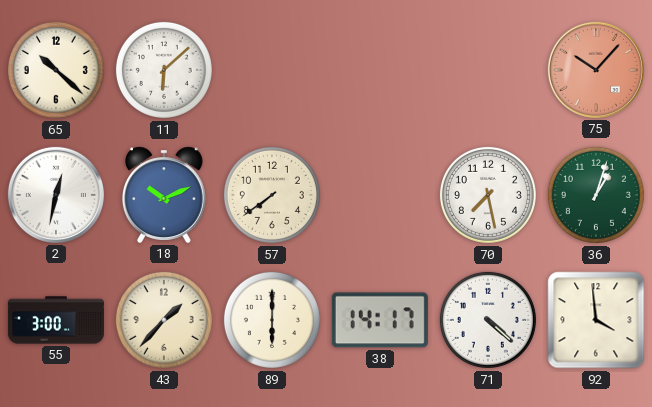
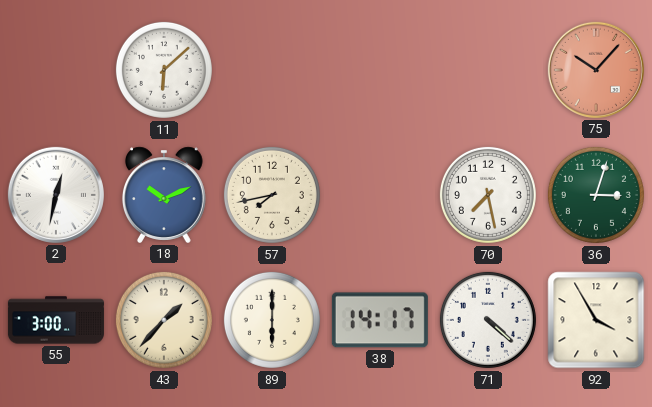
65: 10:22 -> none
57: 7:39 -> 7:43
36: 1:03 -> 3:03
92: 3:59 -> 3:55
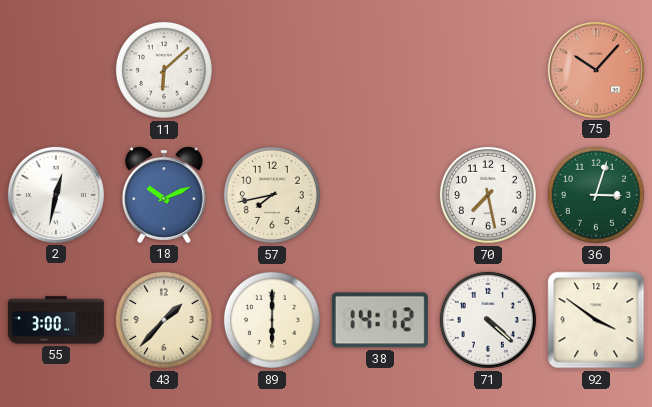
38: 14:17 -> 14:12
92: 3:55 -> 3:51
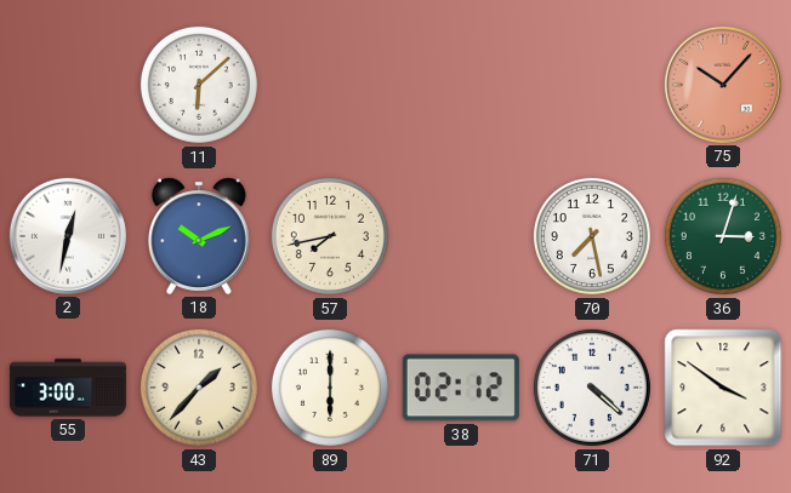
38: 14:12 -> 02:12
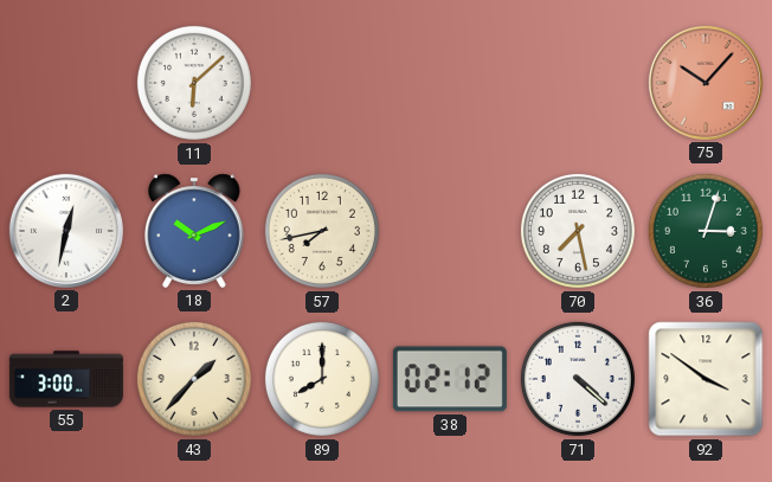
89: 6:00 -> 8:00
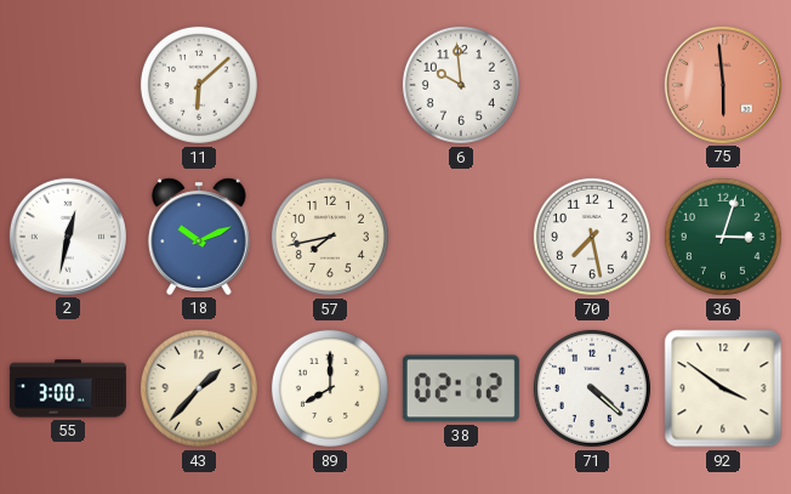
6: none -> 9:59
75: 10:07 -> 5:59
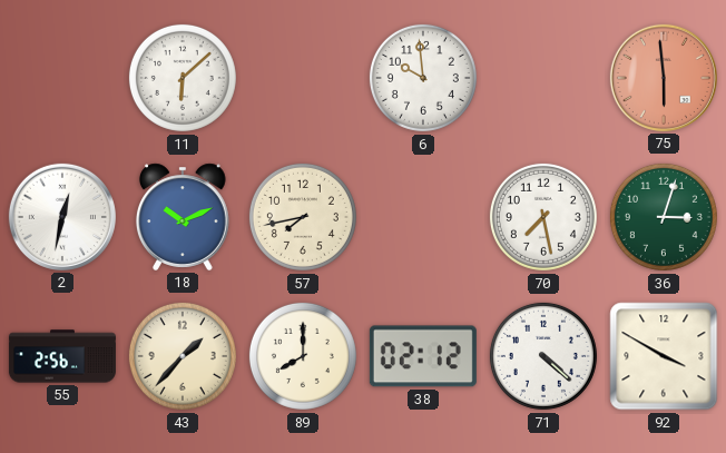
55: 3:00 -> 2:56
92: 3:51 -> 3:50
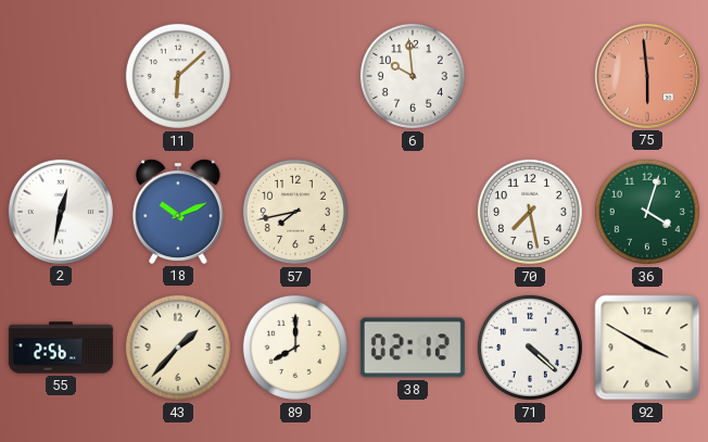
36: 3:03 -> 4:03
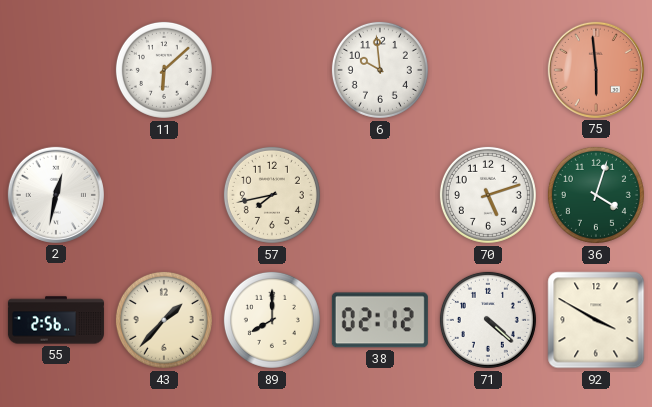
18: 10:11 -> none
70: 7:28 -> 5:12
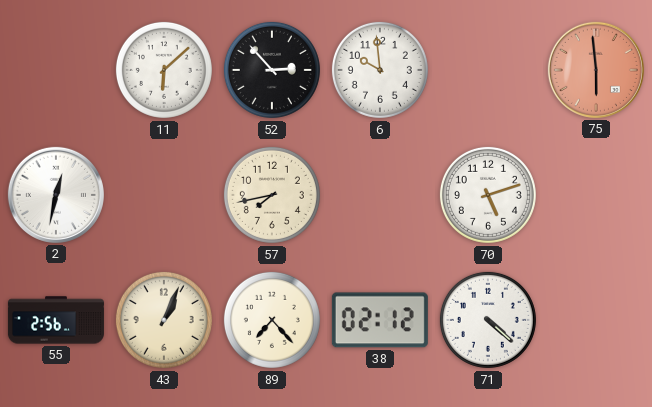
52: none -> 2:53
36: 4:03 -> none
43: 1:37 -> 1:04
89: 8:00 -> 7:23
92: 3:50 -> none
